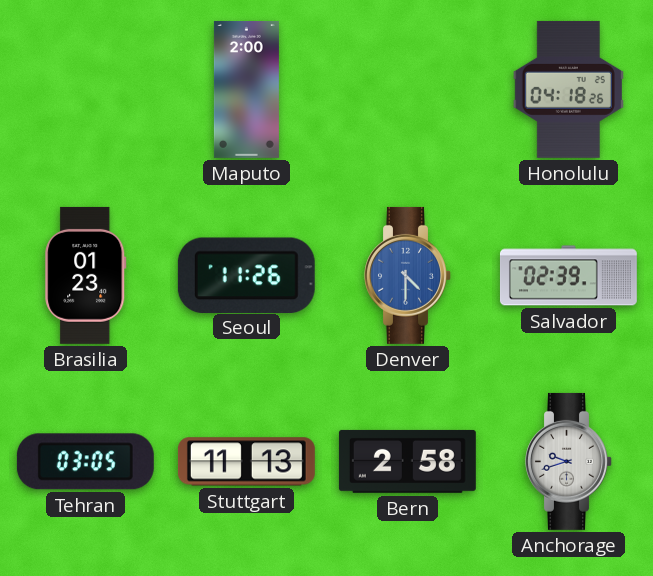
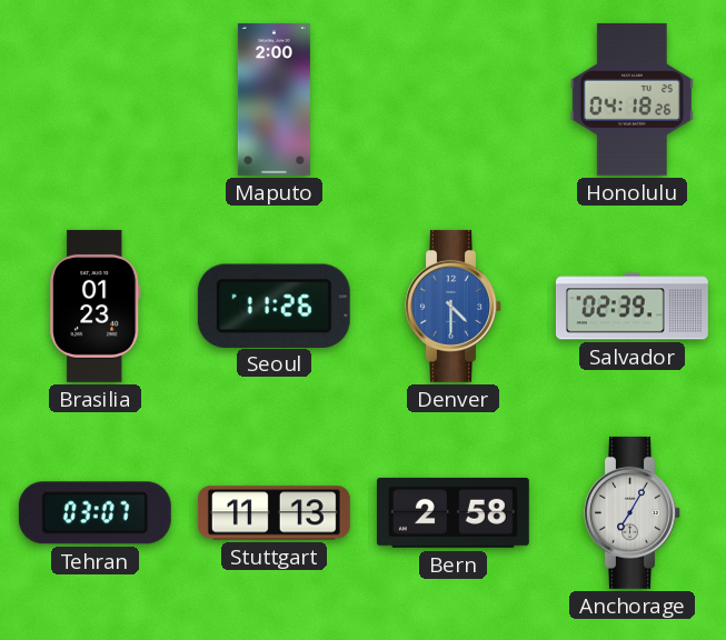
Tehran: 03:05 -> 03:07
Anchorage: 9:42 -> 7:05
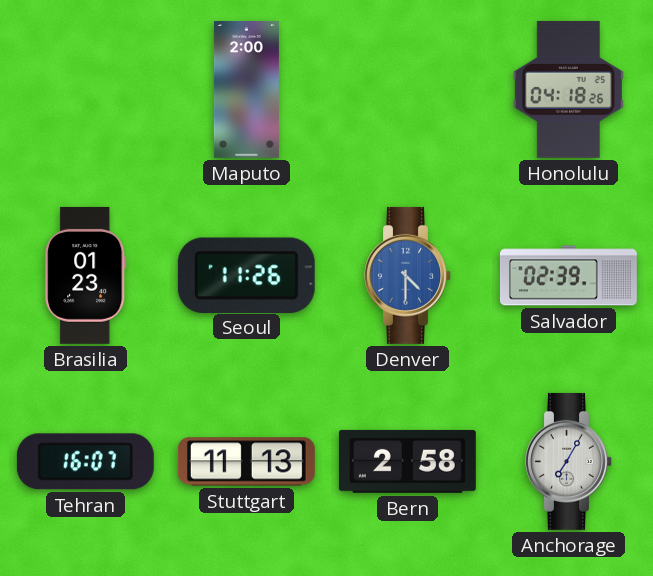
Tehran: 03:07 -> 16:07
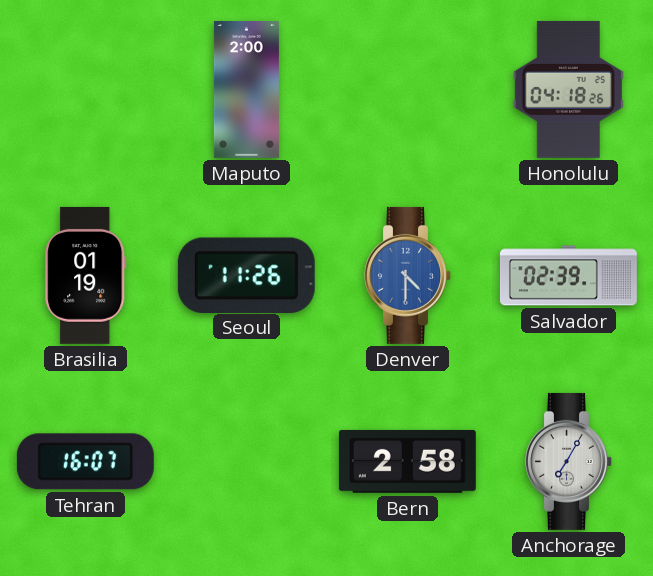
Brasilia: 01:23 -> 01:19
Stuttgart: 11:13 -> none
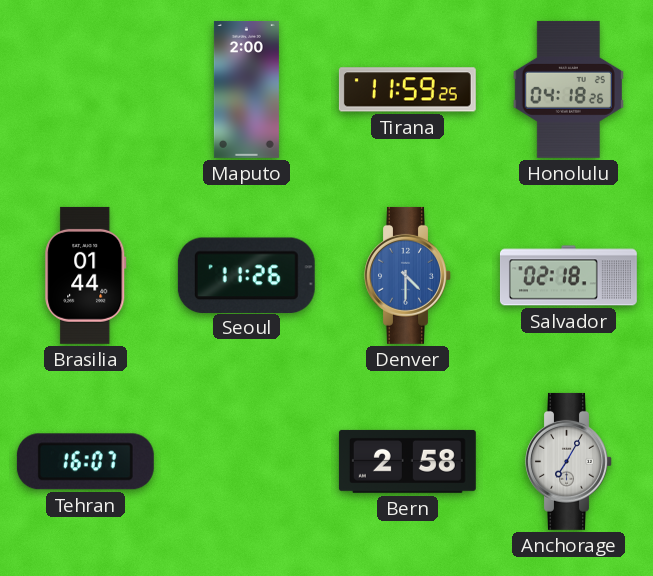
Tirana: none -> 11:59
Brasilia: 01:19 -> 01:44
Salvador: 02:39 -> 02:18
